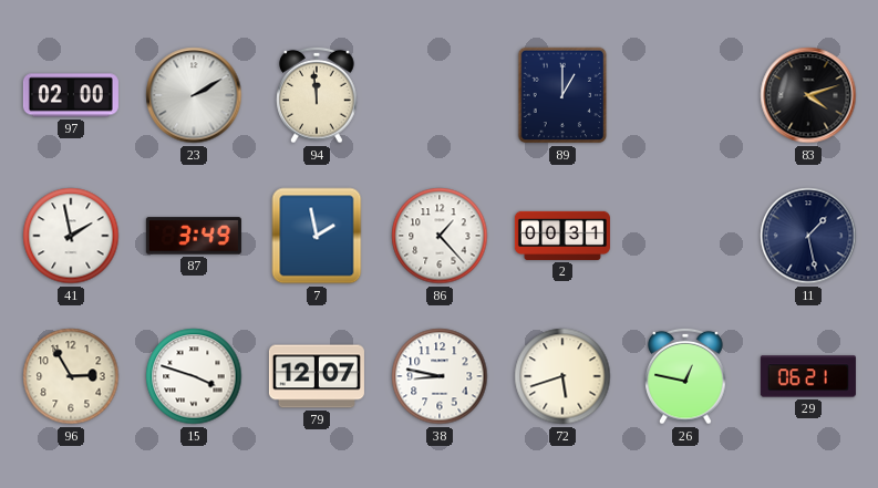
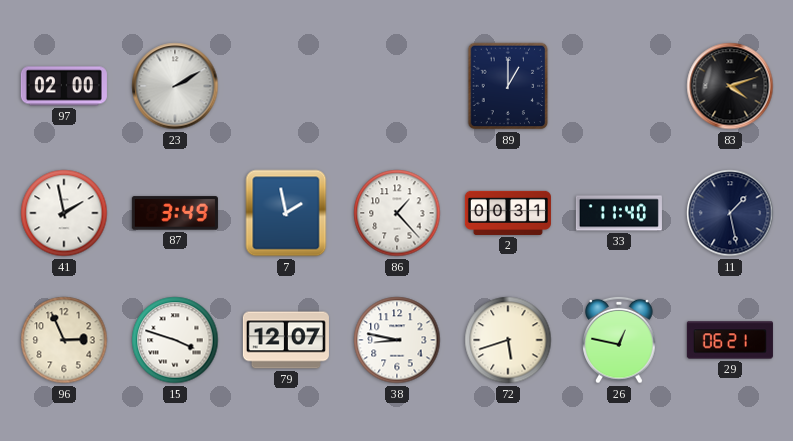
94: 11:59 -> none
33: none -> 11:40
96: 2:55 -> 2:56
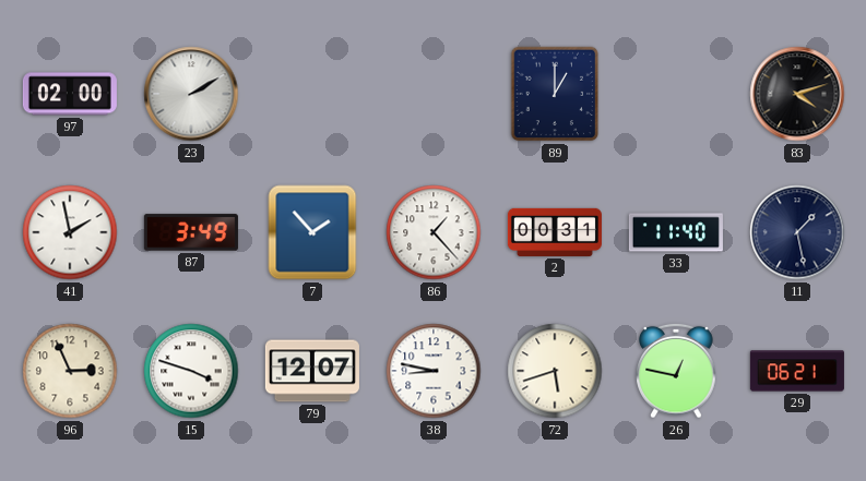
7: 1:58 -> 1:53
